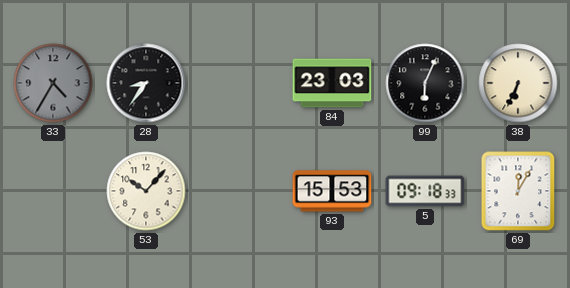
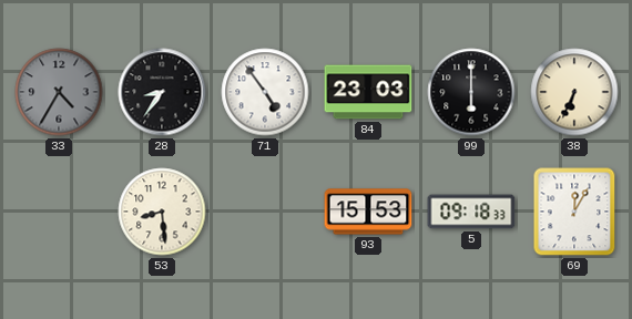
71: none -> 4:54
99: 6:04 -> 6:00
53: 10:07 -> 8:29
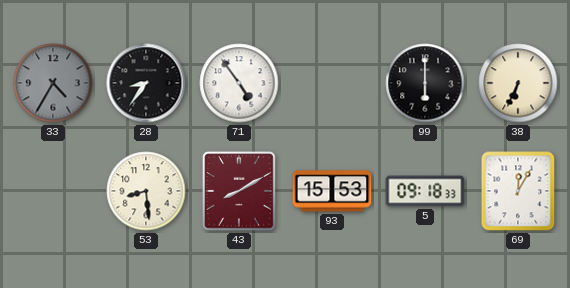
84: 23:03 -> none
43: none -> 8:10
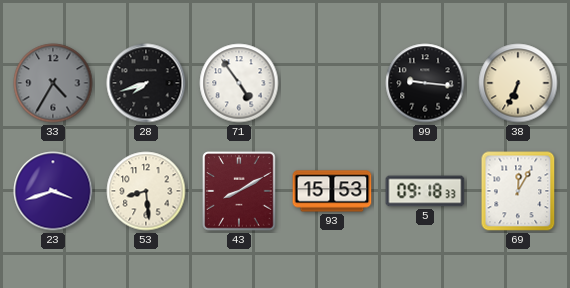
28: 8:36 -> 7:42
99: 6:00 -> 9:16
23: none -> 3:42
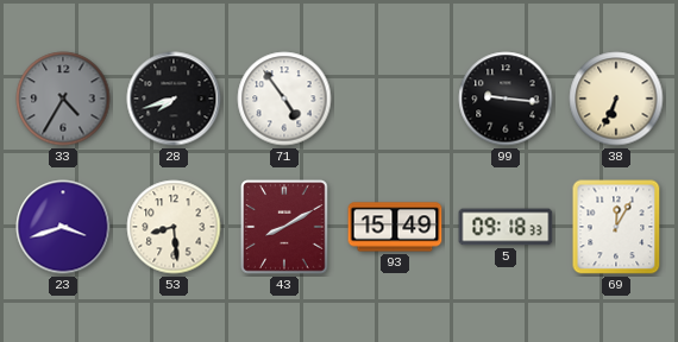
93: 15:53 -> 15:49
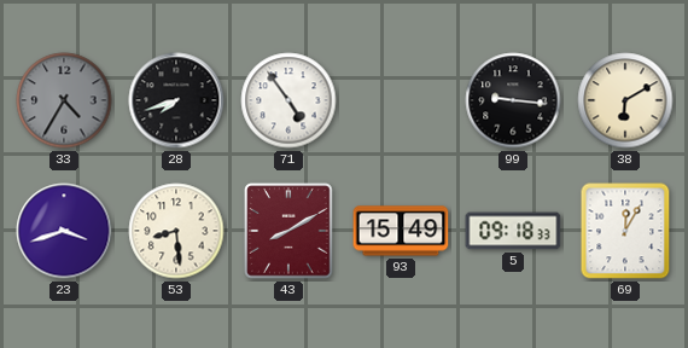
38: 6:34 -> 6:10
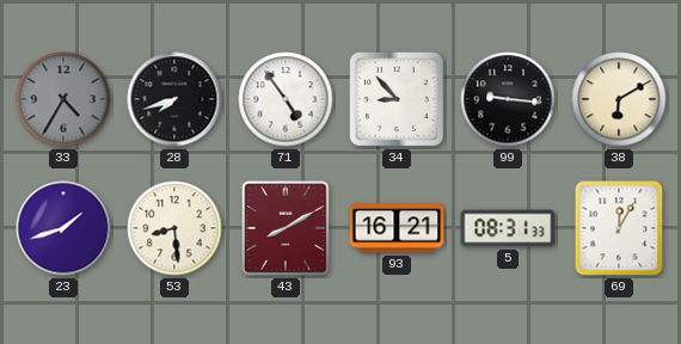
34: none -> 8:53
23: 3:42 -> 1:42
93: 15:49 -> 16:21
5: 09:18 -> 08:31
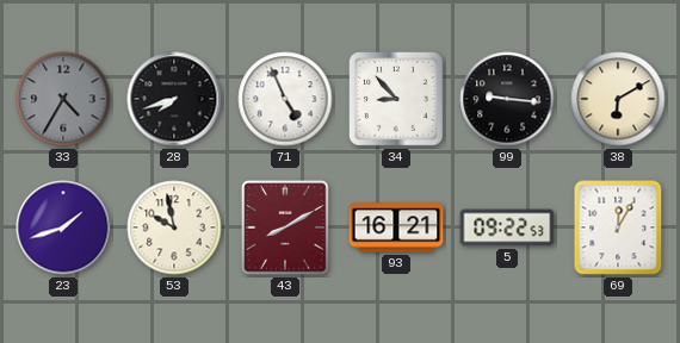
71: 4:54 -> 4:56
53: 8:29 -> 9:58
5: 08:31 -> 09:22
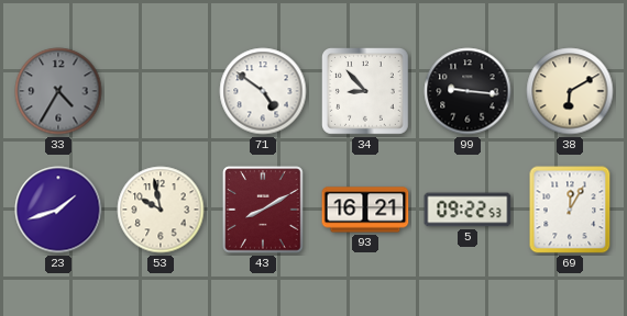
28: 7:42 -> none
71: 4:56 -> 4:51
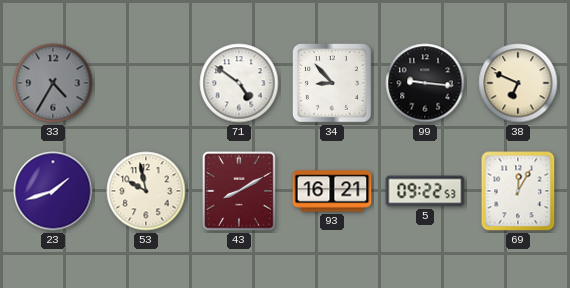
38: 6:10 -> 6:49
